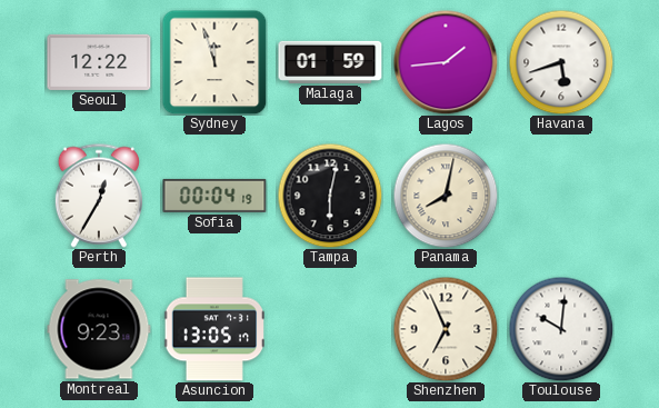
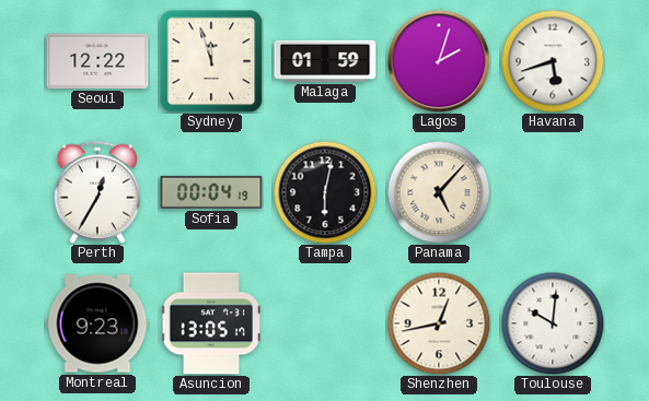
Lagos: 1:44 -> 2:03
Panama: 8:02 -> 5:07
Shenzhen: 6:56 -> 12:43
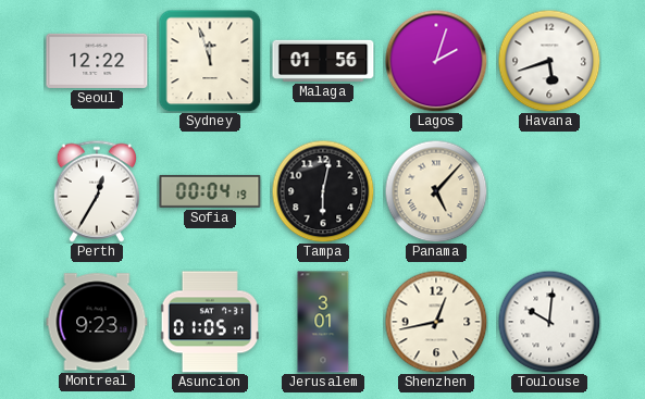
Malaga: 01:59 -> 01:56
Asuncion: 13:05 -> 01:05
Jerusalem: none -> 3:01
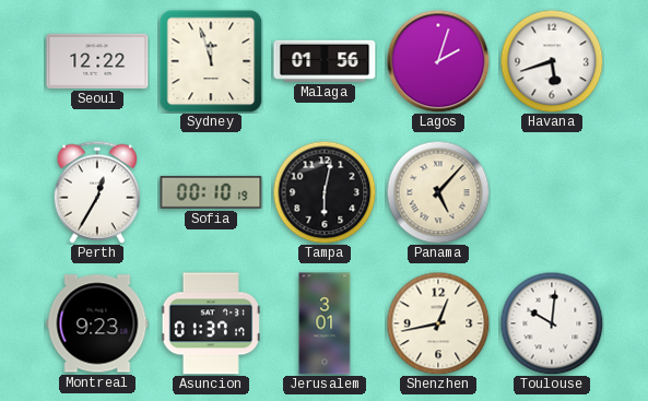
Sofia: 00:04 -> 00:10
Asuncion: 01:05 -> 01:37
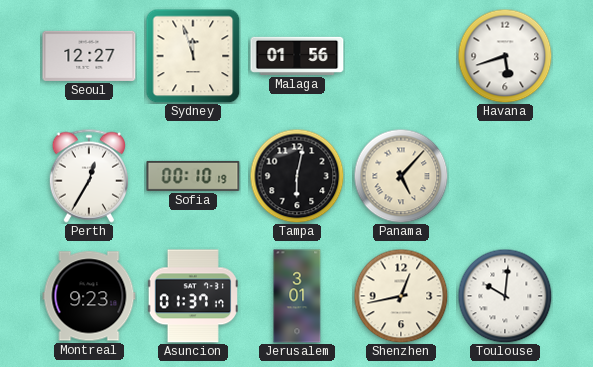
Seoul: 12:22 -> 12:27
Lagos: 2:03 -> none
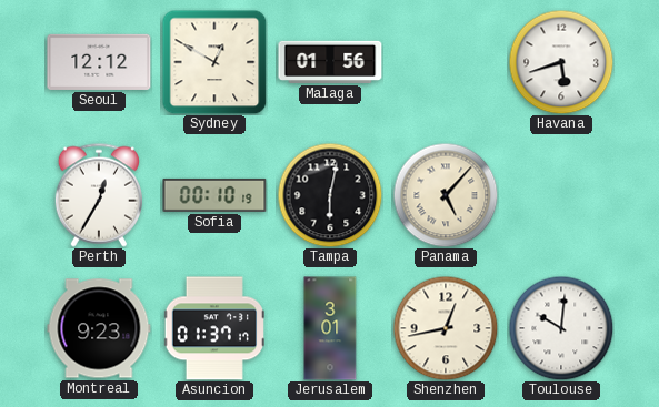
Seoul: 12:27 -> 12:12
Sydney: 11:57 -> 12:50
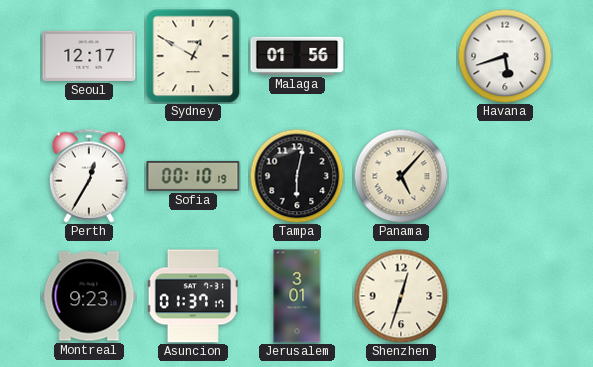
Seoul: 12:12 -> 12:17
Shenzhen: 12:43 -> 12:33
Toulouse: 10:01 -> none
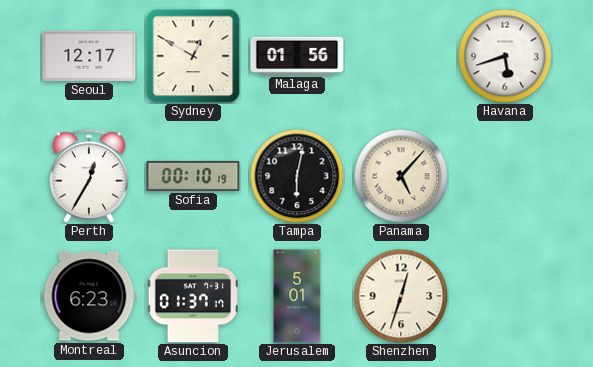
Montreal: 9:23 -> 6:23
Jerusalem: 3:01 -> 5:01
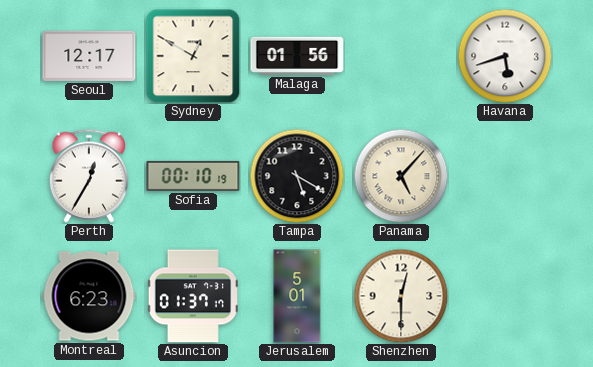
Tampa: 6:02 -> 5:20
Shenzhen: 12:33 -> 12:30
